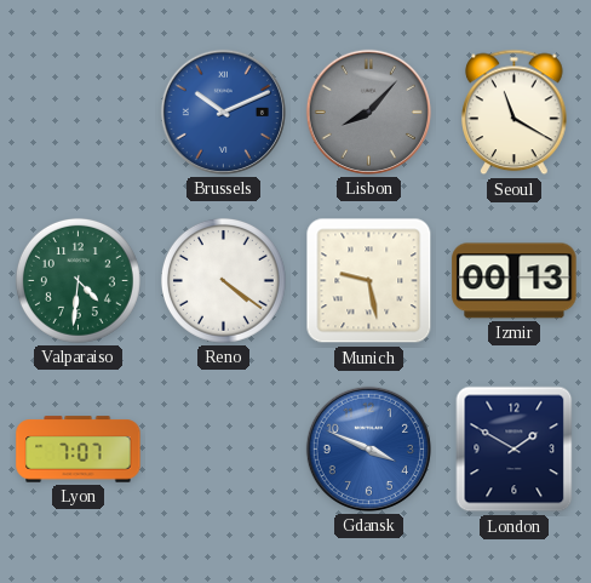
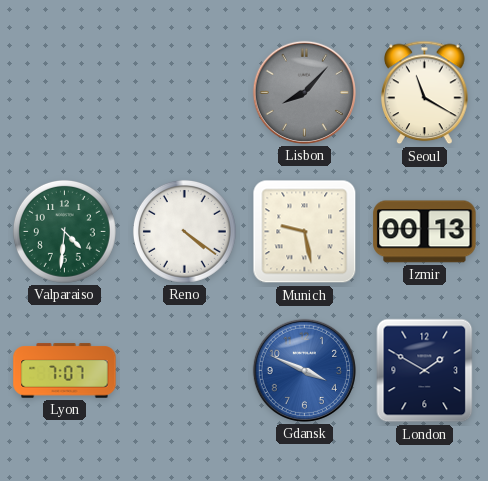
Brussels: 10:11 -> none
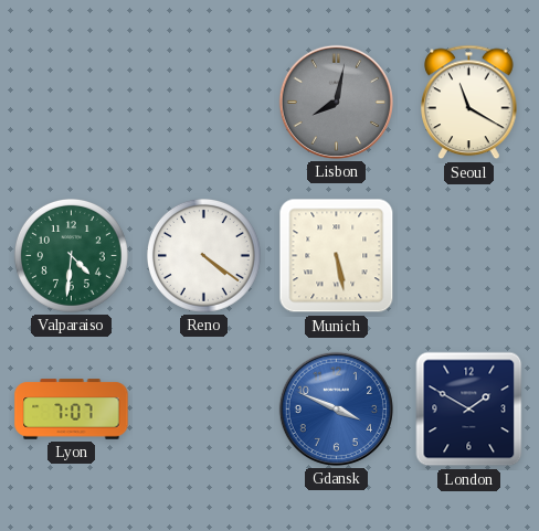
Lisbon: 8:07 -> 8:02
Munich: 9:28 -> 5:28
Izmir: 00:13 -> none
